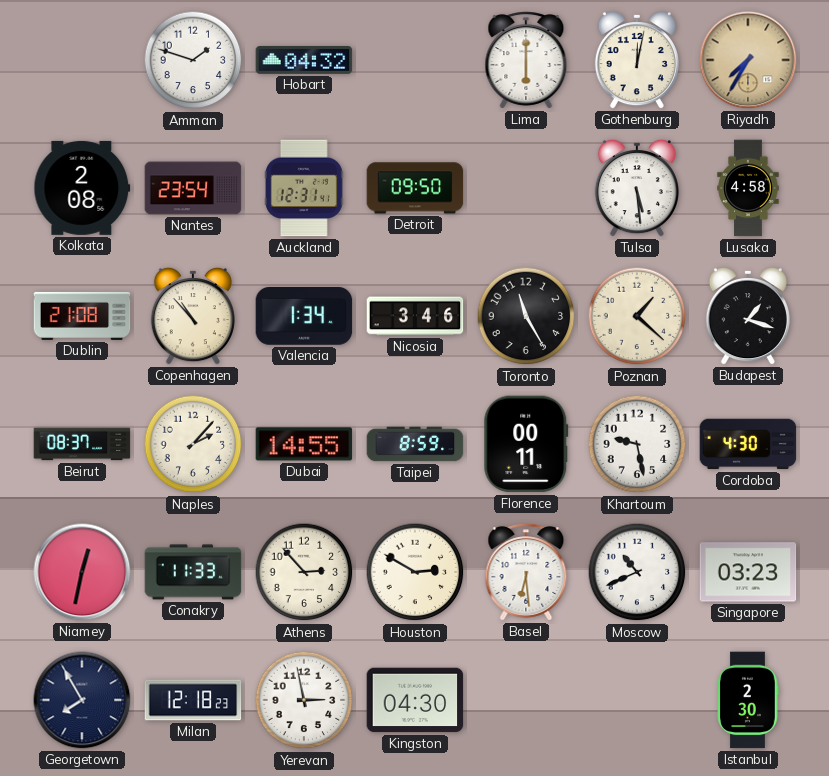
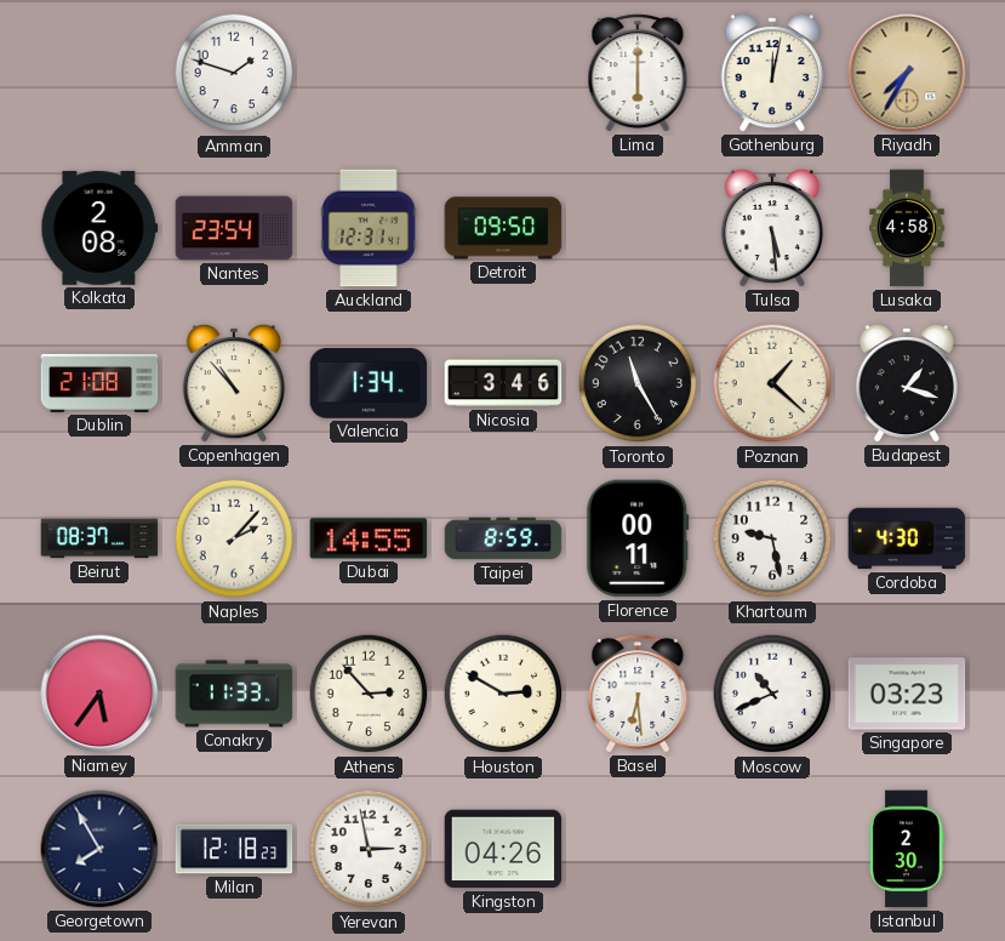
Hobart: 04:32 -> none
Niamey: 12:32 -> 5:36
Kingston: 04:30 -> 04:26
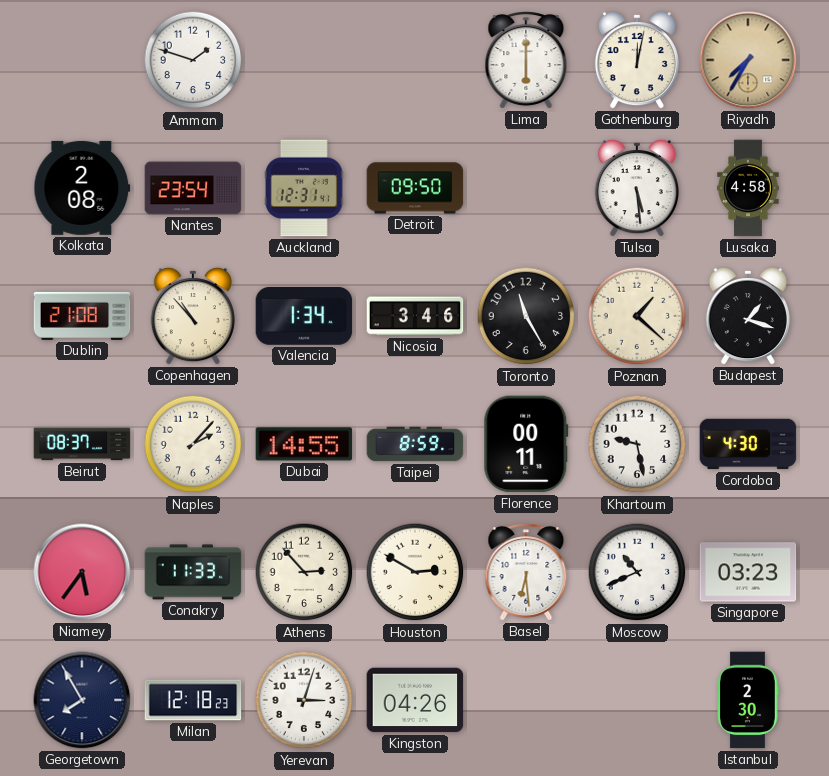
Yerevan: 2:58 -> 3:03
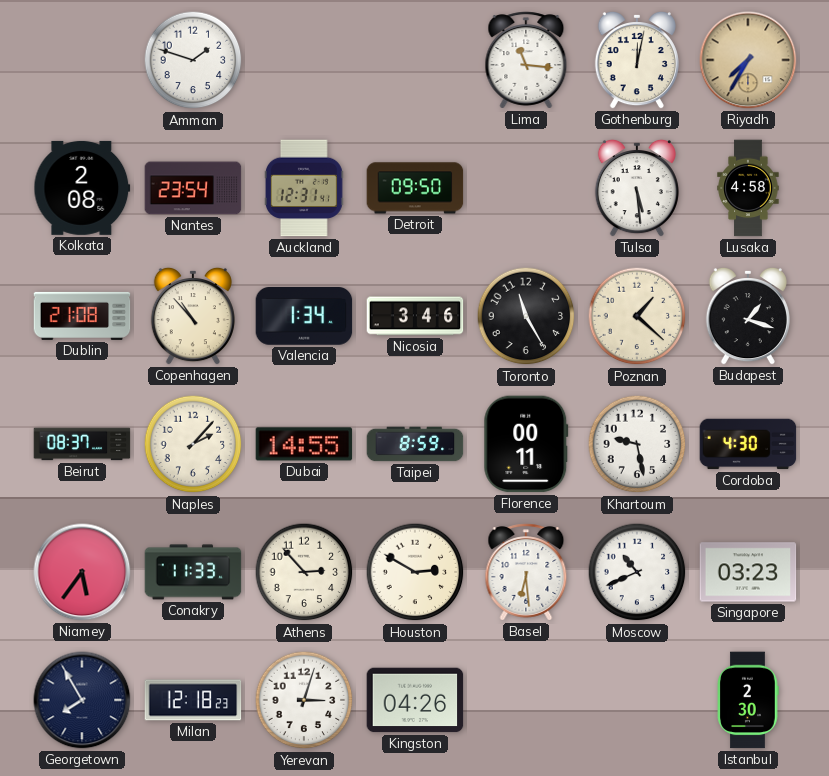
Lima: 6:00 -> 11:16
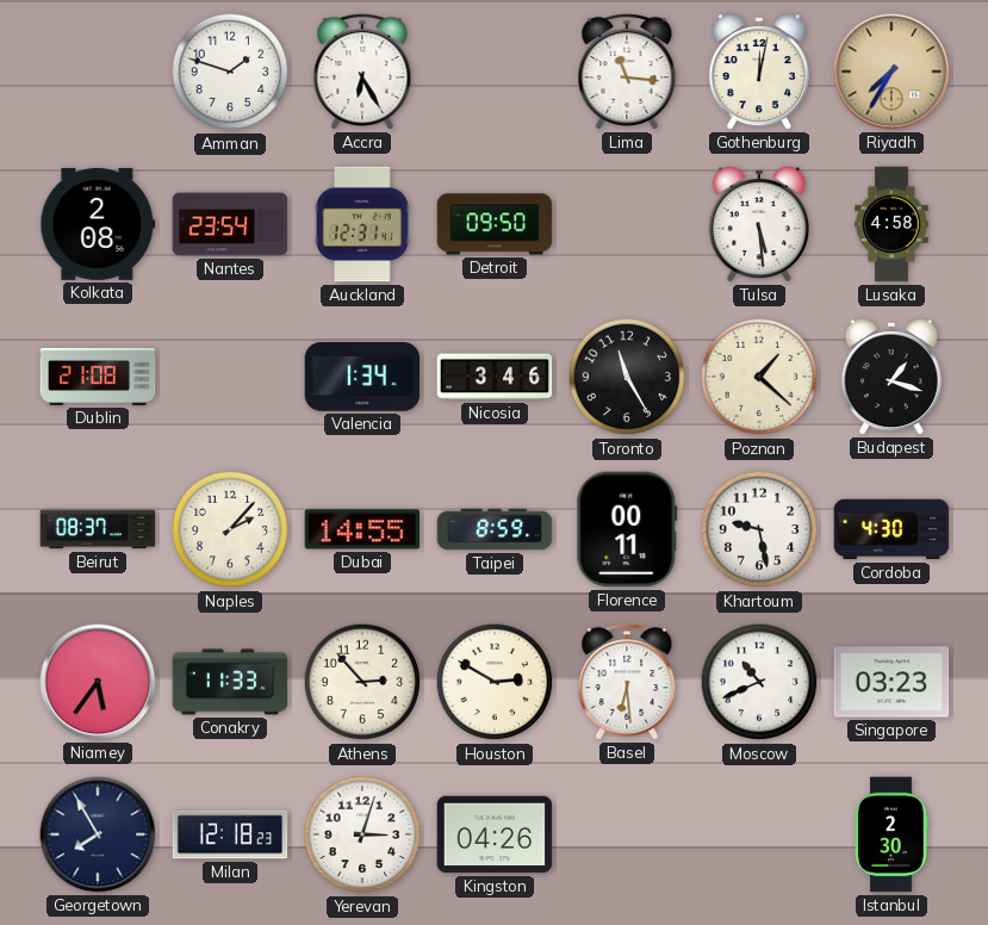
Accra: none -> 6:25
Copenhagen: 10:53 -> none
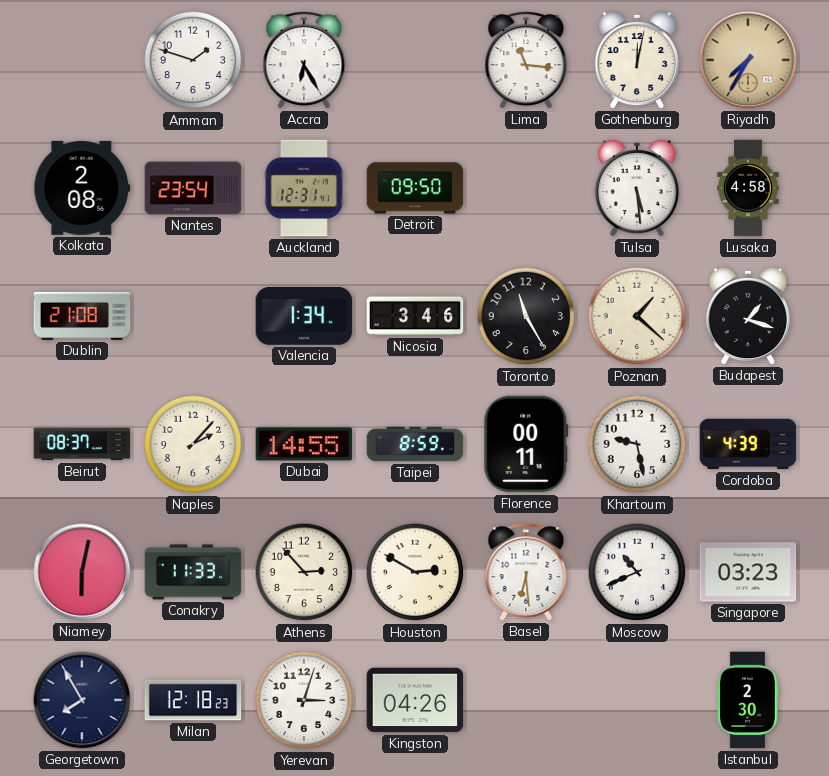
Cordoba: 4:30 -> 4:39
Niamey: 5:36 -> 6:02
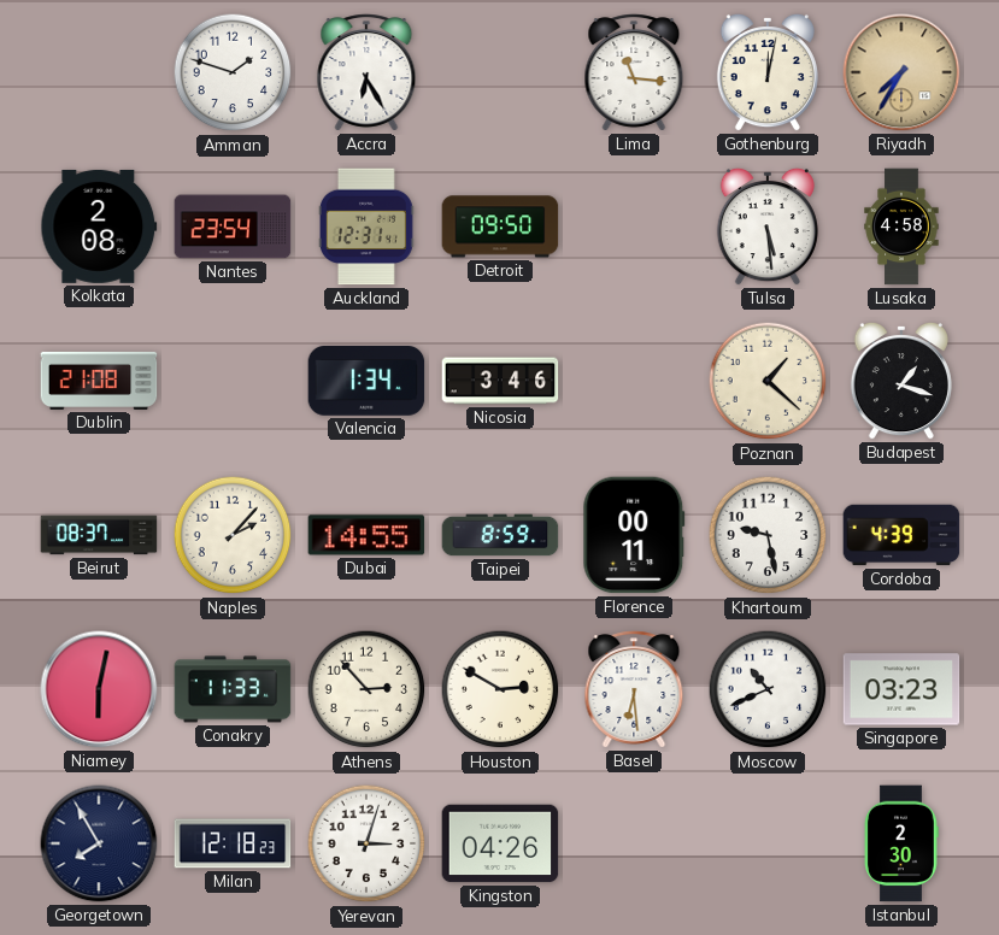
Toronto: 11:25 -> none
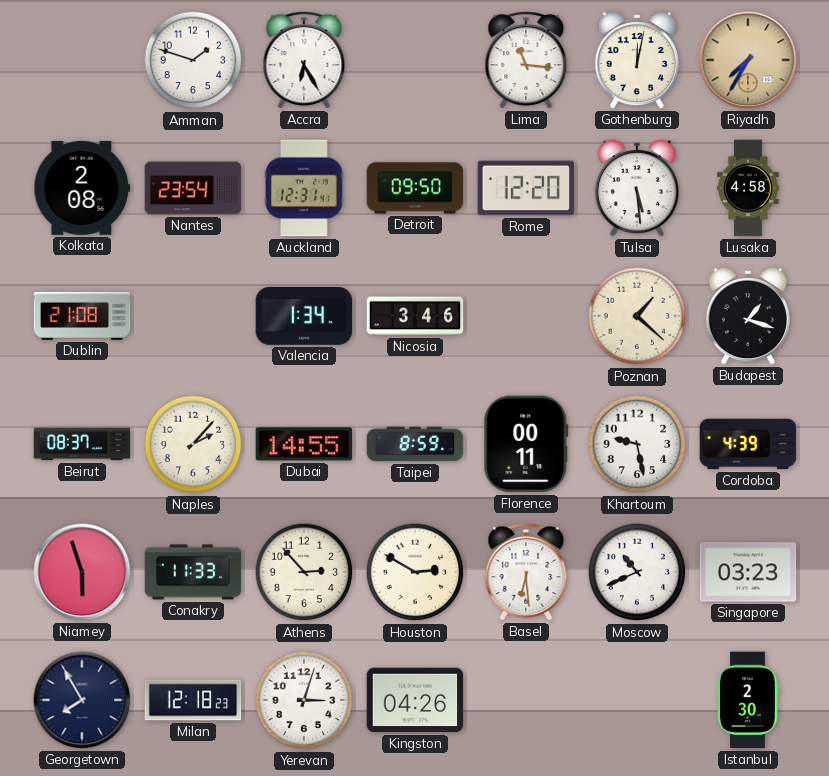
Rome: none -> 12:20
Niamey: 6:02 -> 5:57
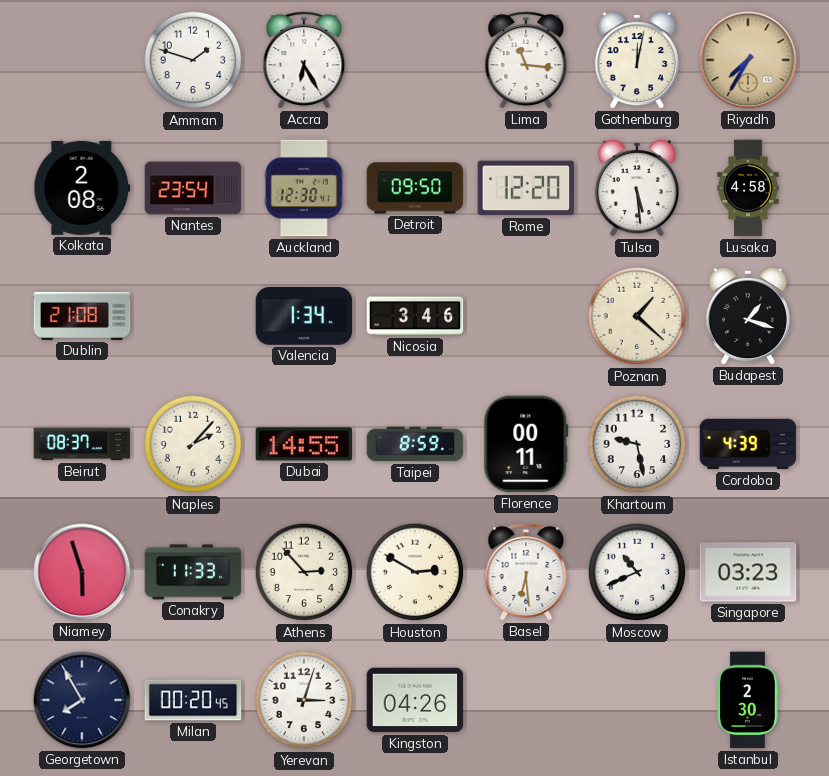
Auckland: 12:31 -> 12:30
Milan: 12:18 -> 00:20
